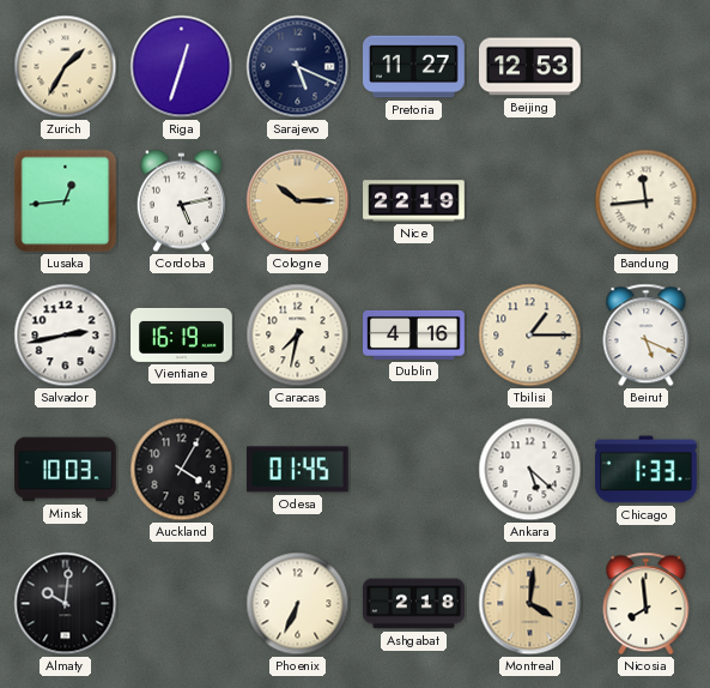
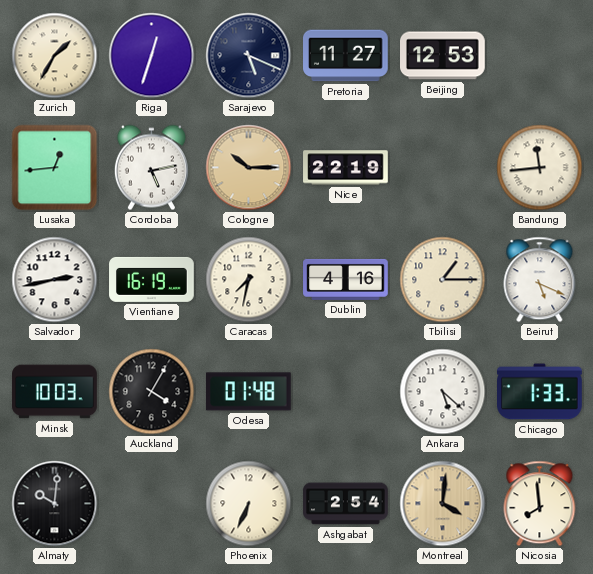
Odesa: 01:45 -> 01:48
Ashgabat: 2:18 -> 2:54
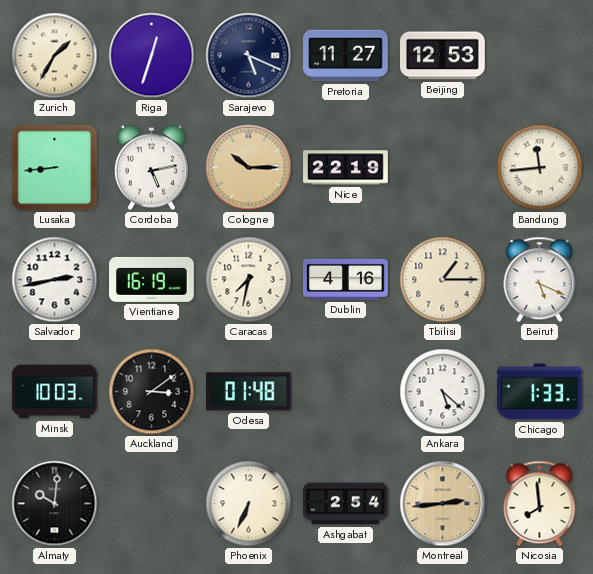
Lusaka: 12:44 -> 8:44
Auckland: 4:05 -> 3:09
Montreal: 4:01 -> 2:44
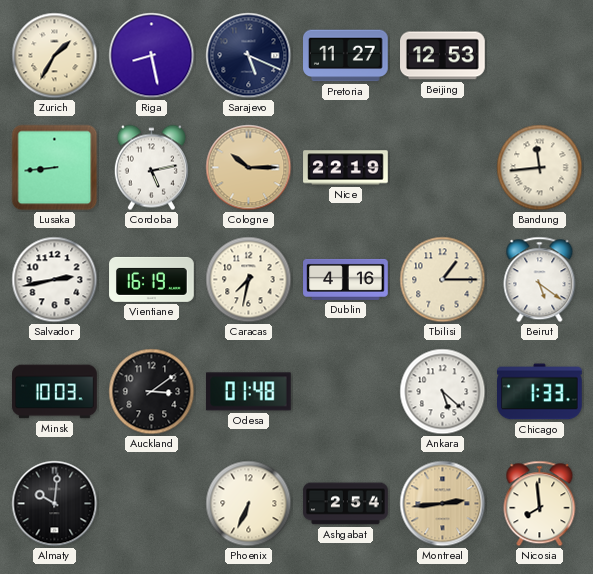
Riga: 12:33 -> 8:28
Beirut: 5:19 -> 5:21
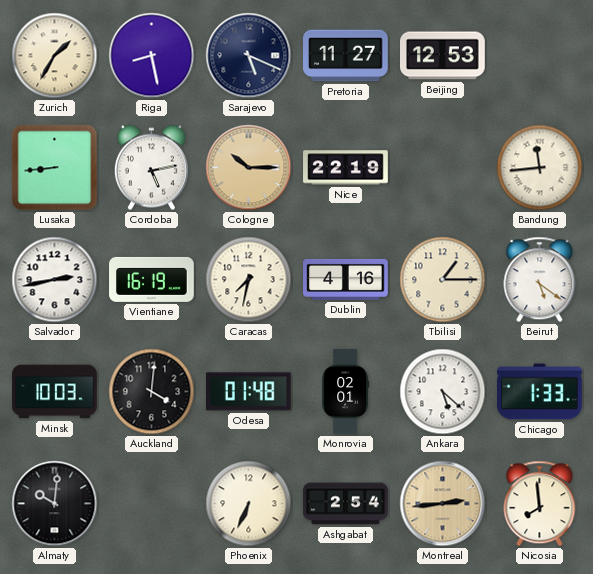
Auckland: 3:09 -> 4:01
Monrovia: none -> 02:01
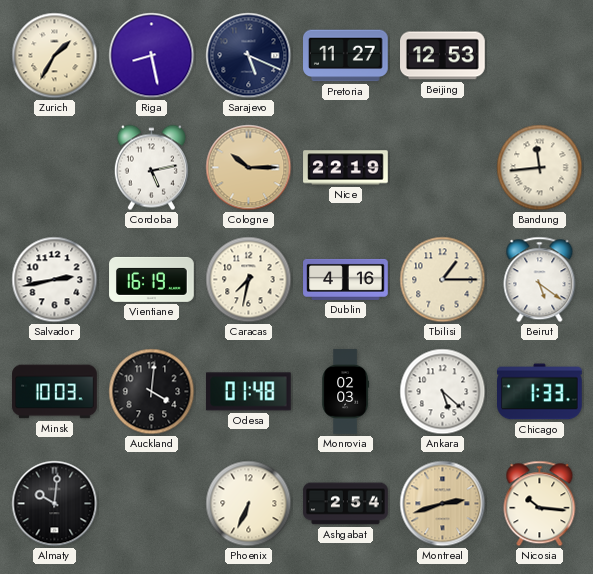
Lusaka: 8:44 -> none
Monrovia: 02:01 -> 02:03
Montreal: 2:44 -> 2:42
Nicosia: 7:59 -> 10:16
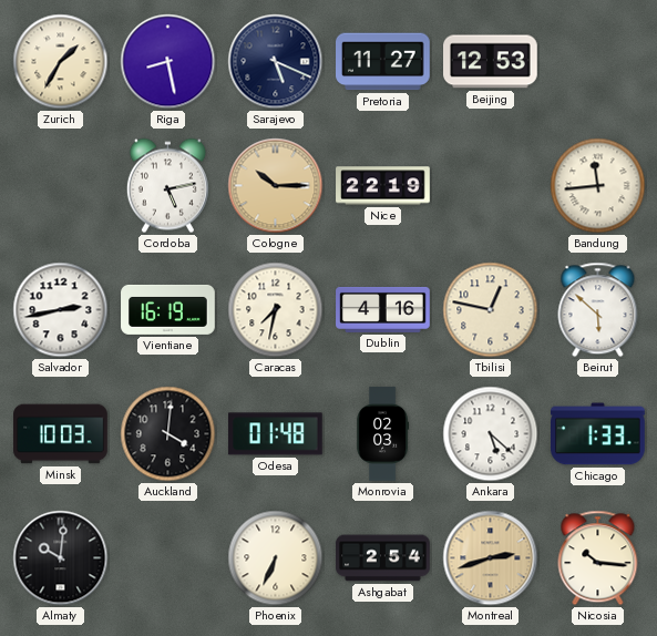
Tbilisi: 1:15 -> 12:47
Beirut: 5:21 -> 5:52
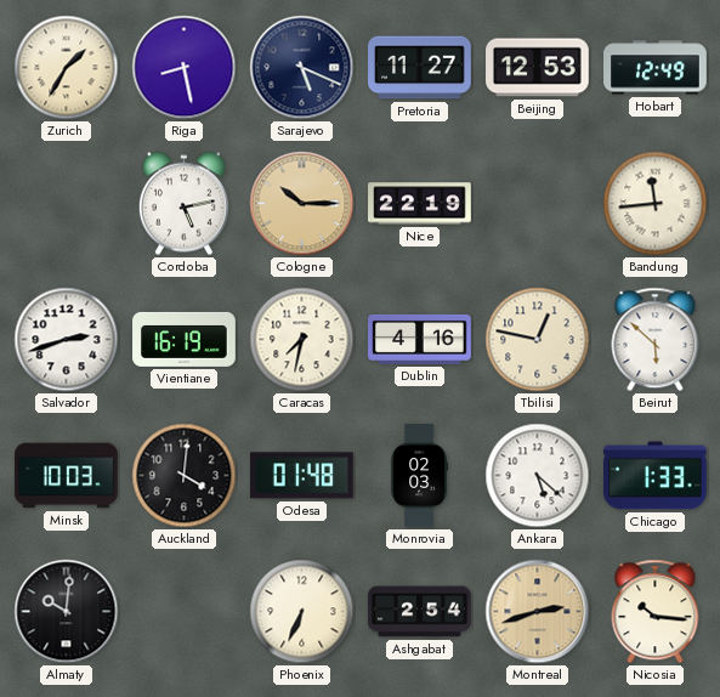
Hobart: none -> 12:49
Salvador: 2:43 -> 2:42
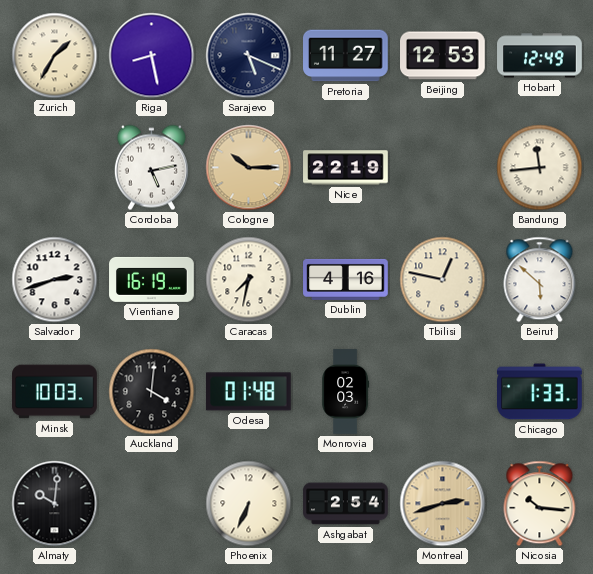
Ankara: 5:22 -> none
